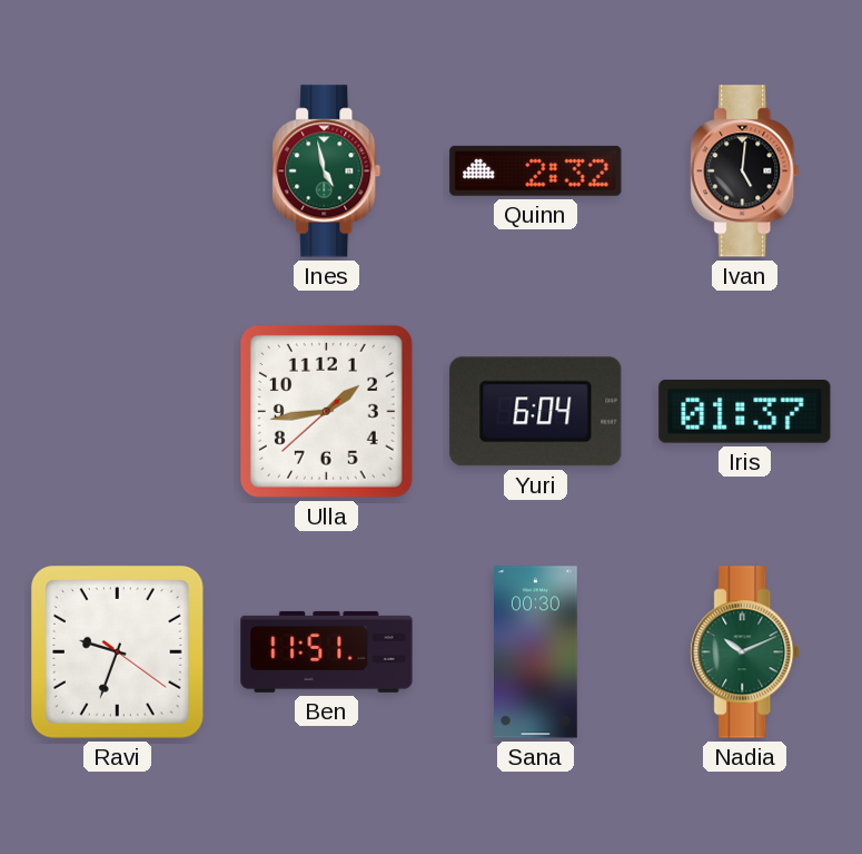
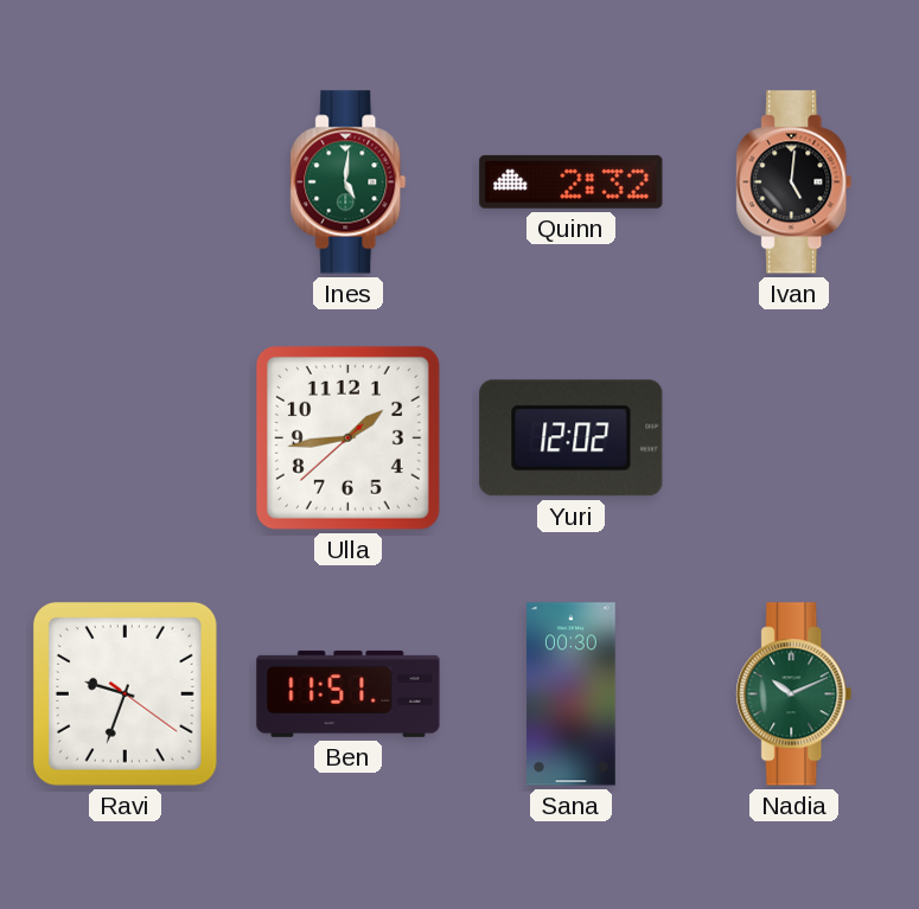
Ines: 4:58 -> 5:01
Yuri: 6:04 -> 12:02
Iris: 01:37 -> none
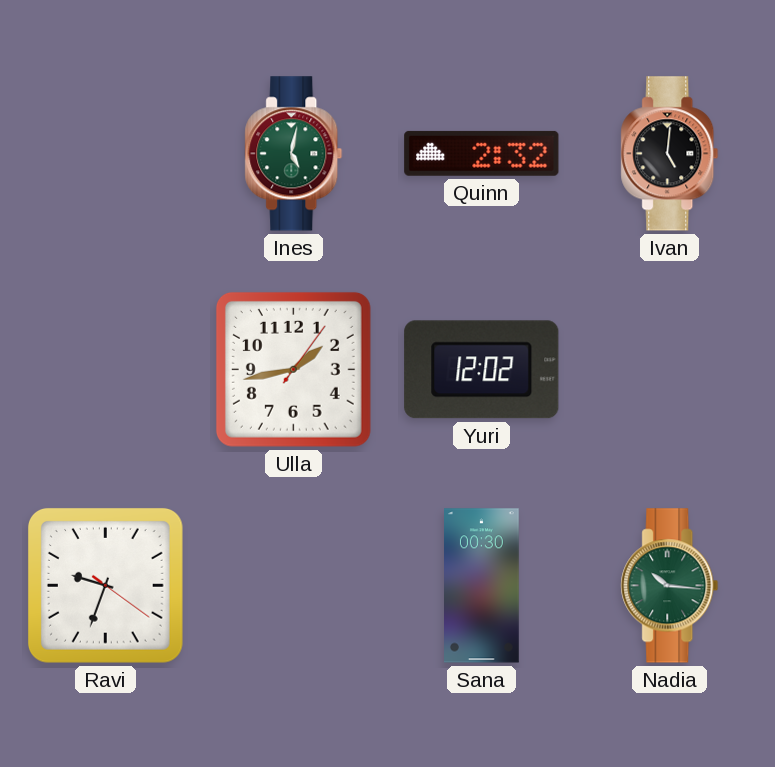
Ines: 5:01 -> 5:02
Ulla: 1:43:38 -> 1:43:06
Ben: 11:51 -> none
Nadia: 10:11 -> 10:16
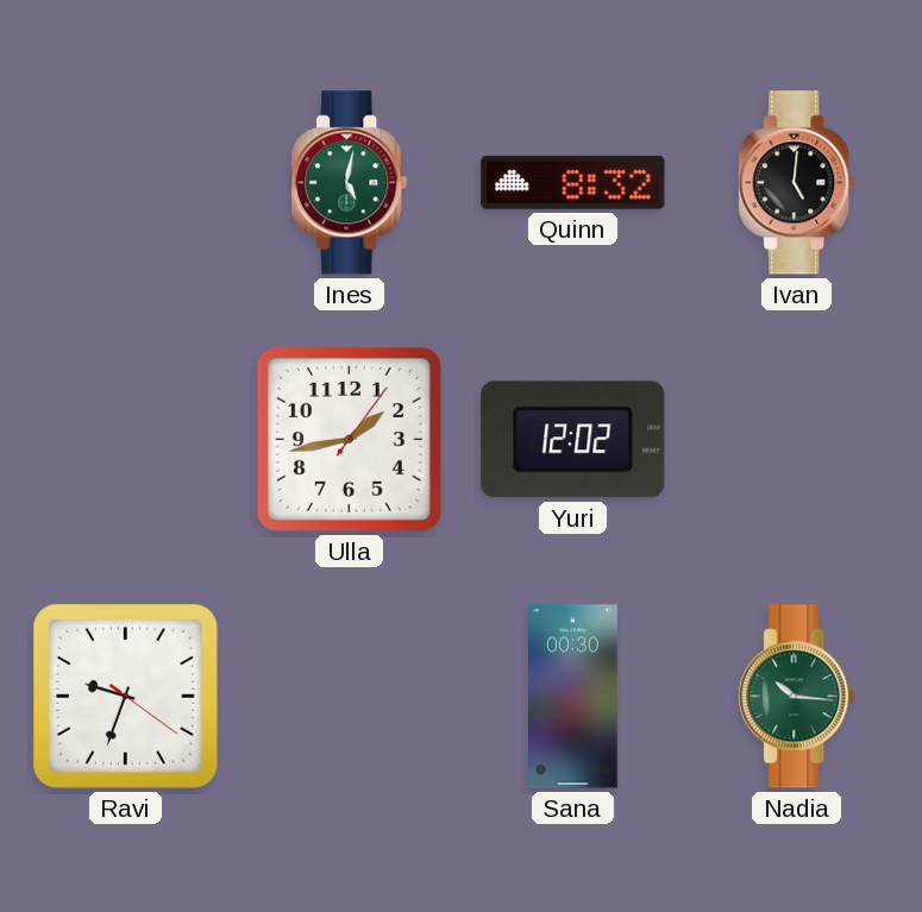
Quinn: 2:32 -> 8:32
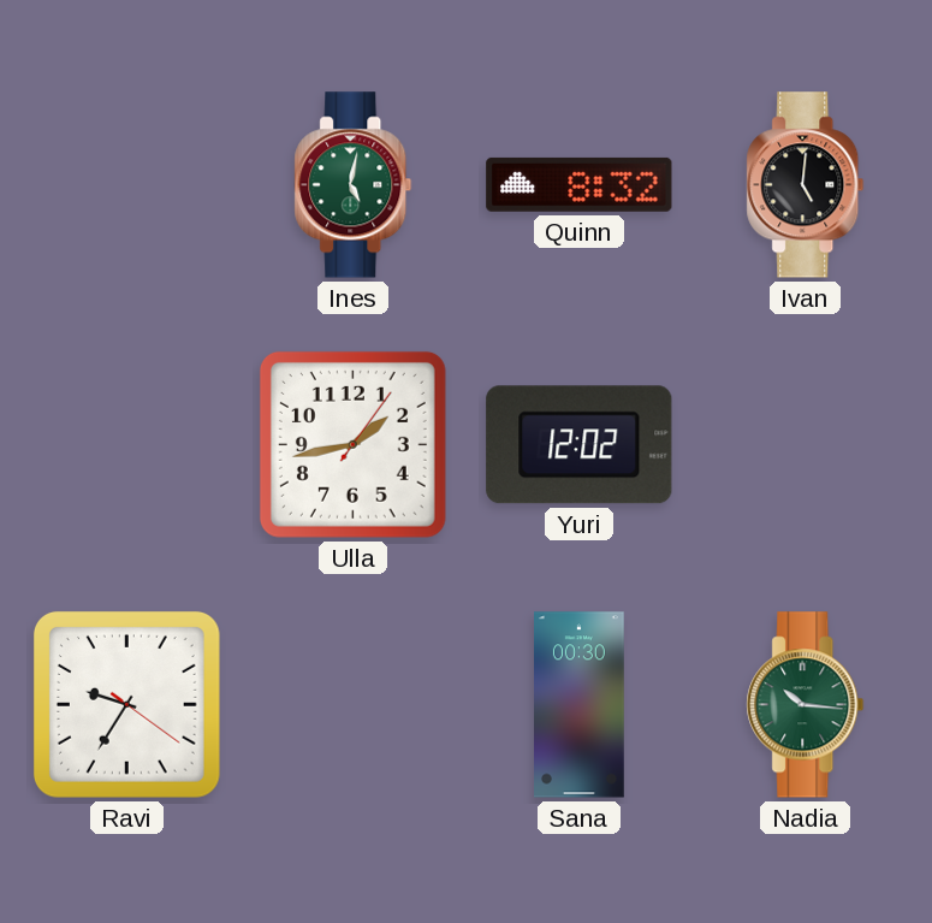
Ravi: 9:33 -> 9:35
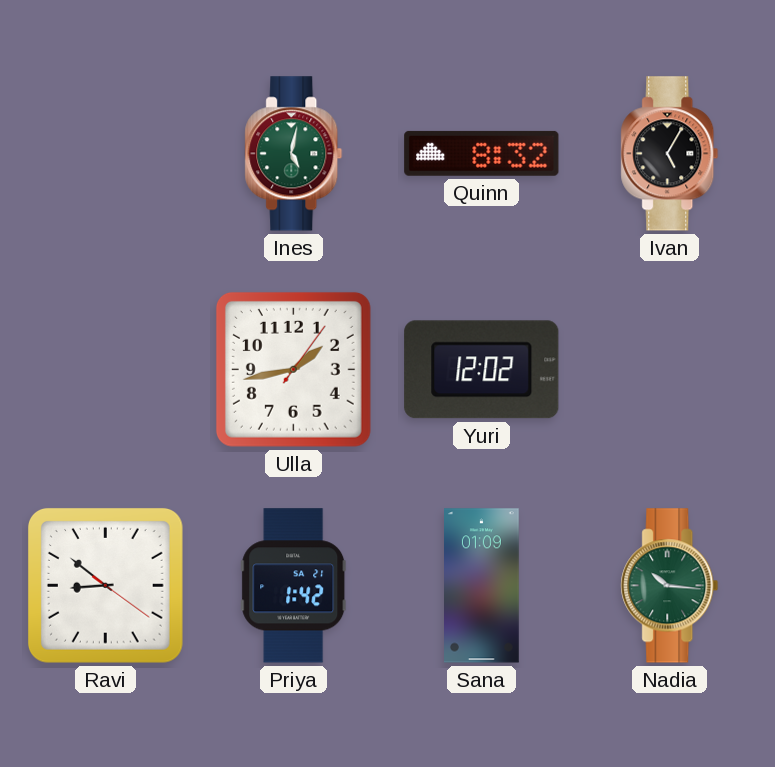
Ivan: 5:01 -> 5:05
Ravi: 9:35 -> 8:51
Priya: none -> 1:42
Sana: 00:30 -> 01:09
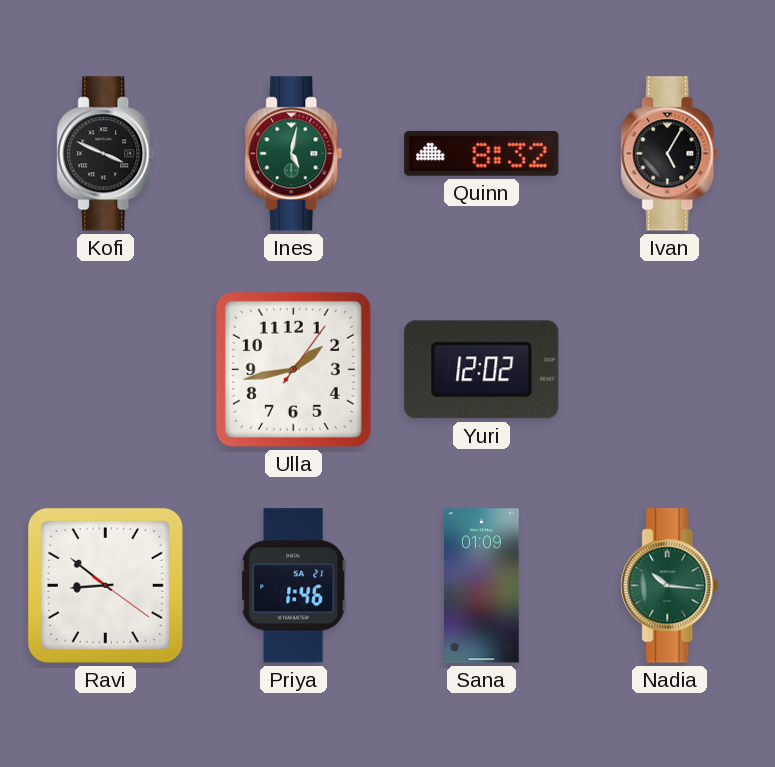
Kofi: none -> 3:49
Priya: 1:42 -> 1:46
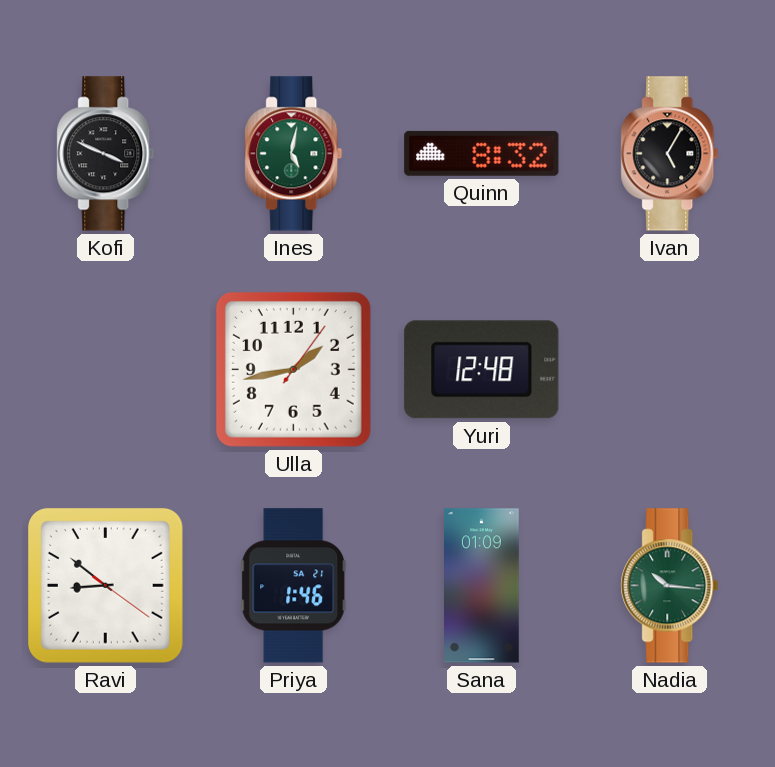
Yuri: 12:02 -> 12:48
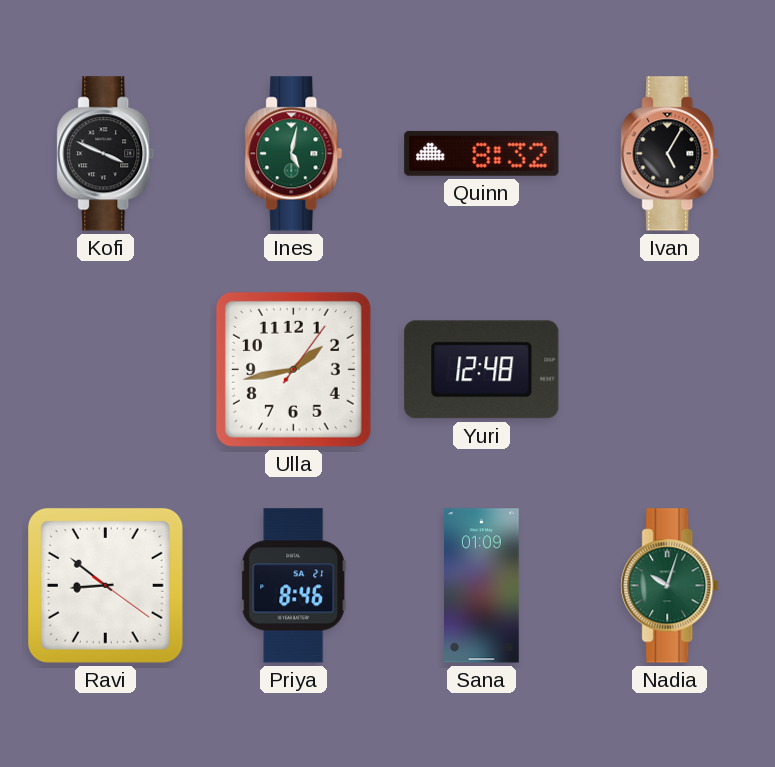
Priya: 1:46 -> 8:46
Nadia: 10:16 -> 10:03
